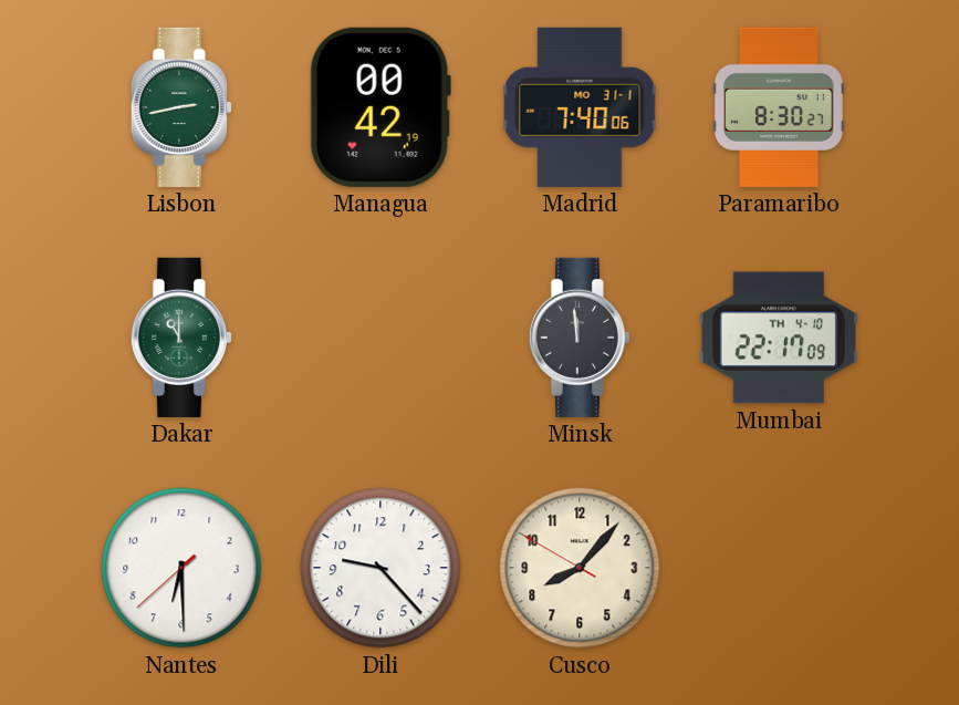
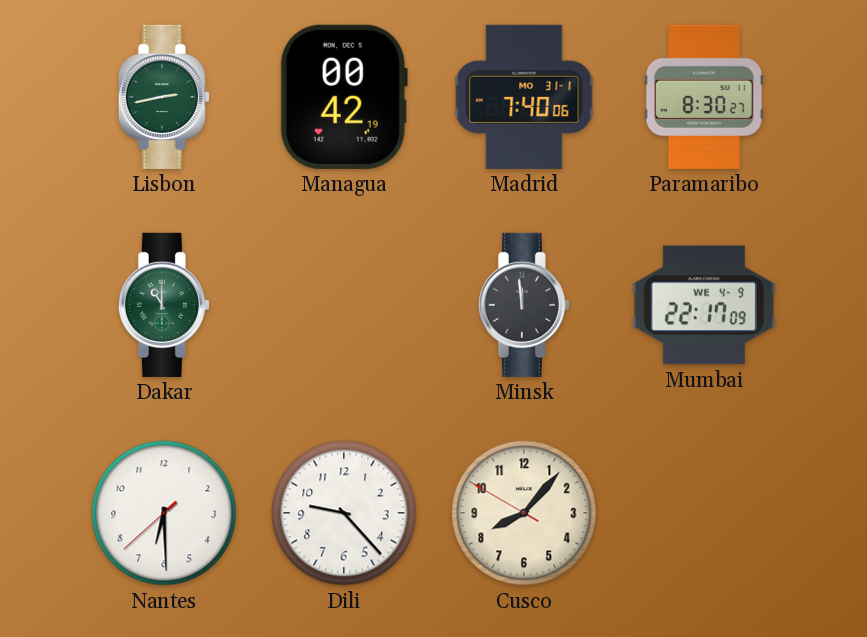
Mumbai date: TH 4-10 -> WE 4-9
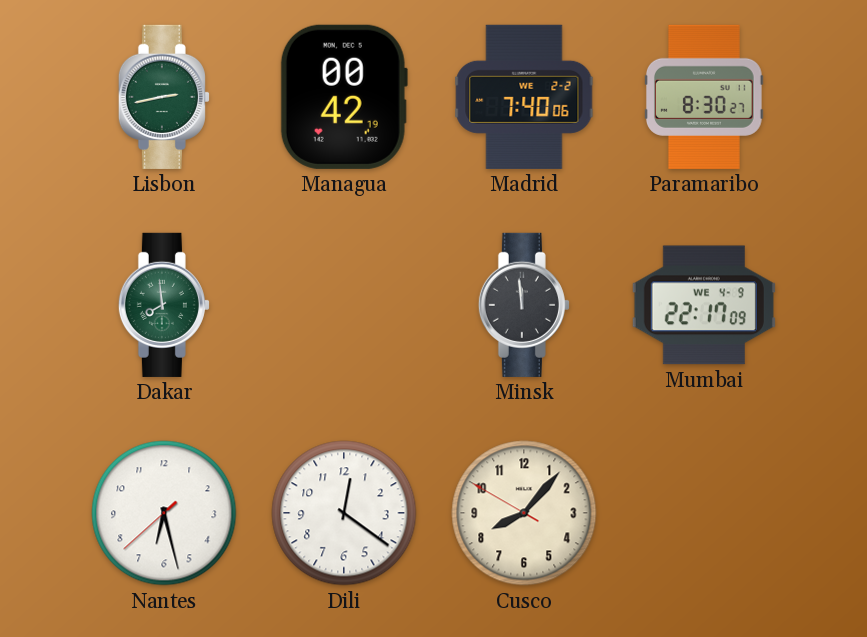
Madrid date: MO 31-1 -> WE 2-2
Dakar: 11:00 -> 7:59
Nantes: 6:29 -> 6:27
Dili: 9:23 -> 12:21
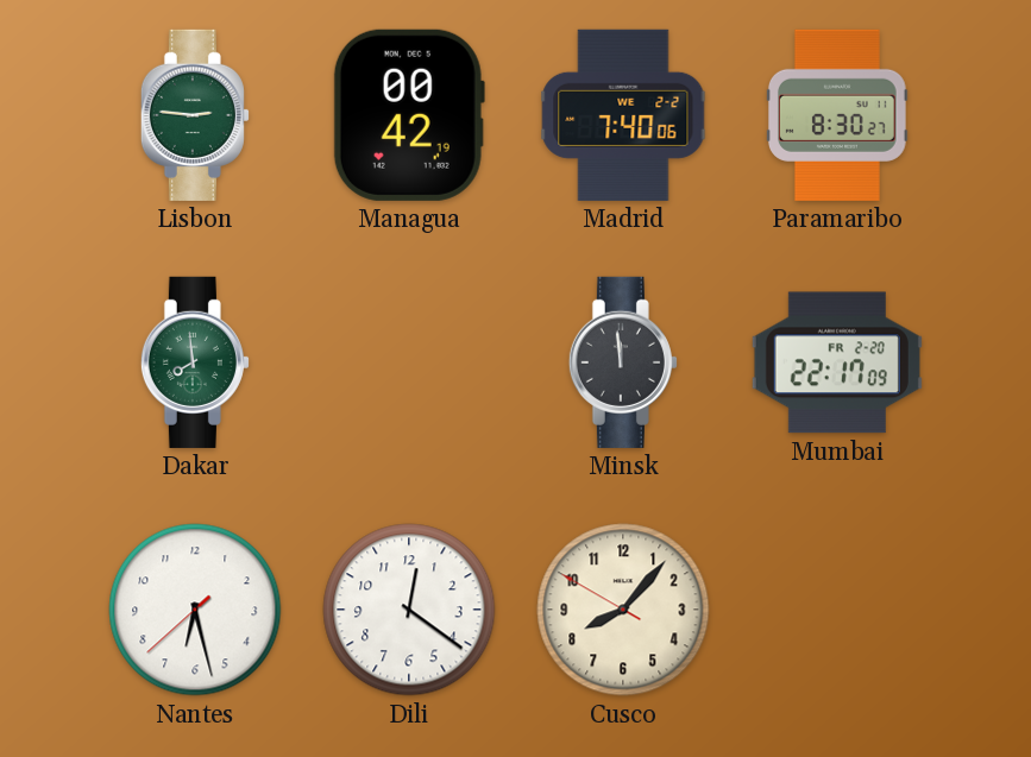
Lisbon: 2:43 -> 2:46
Mumbai date: WE 4-9 -> FR 2-20
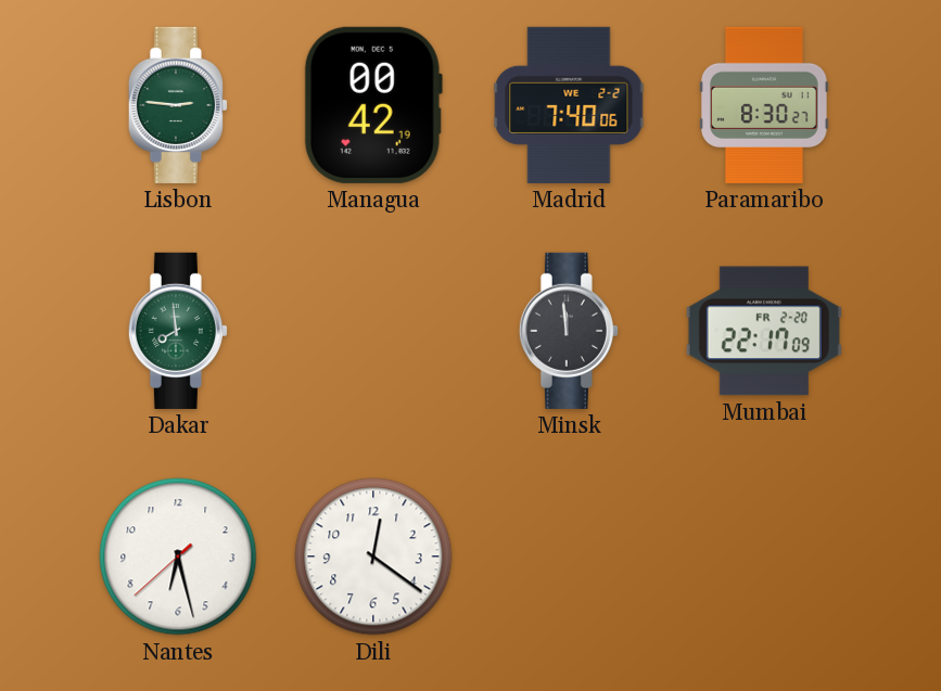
Cusco: 8:06 -> none
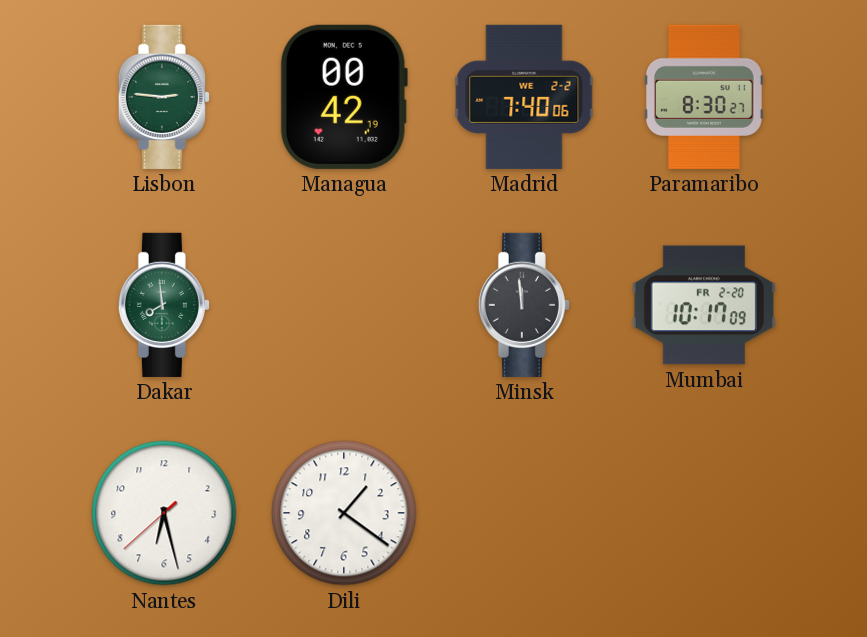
Mumbai: 22:17 -> 10:17
Dili: 12:21 -> 1:21
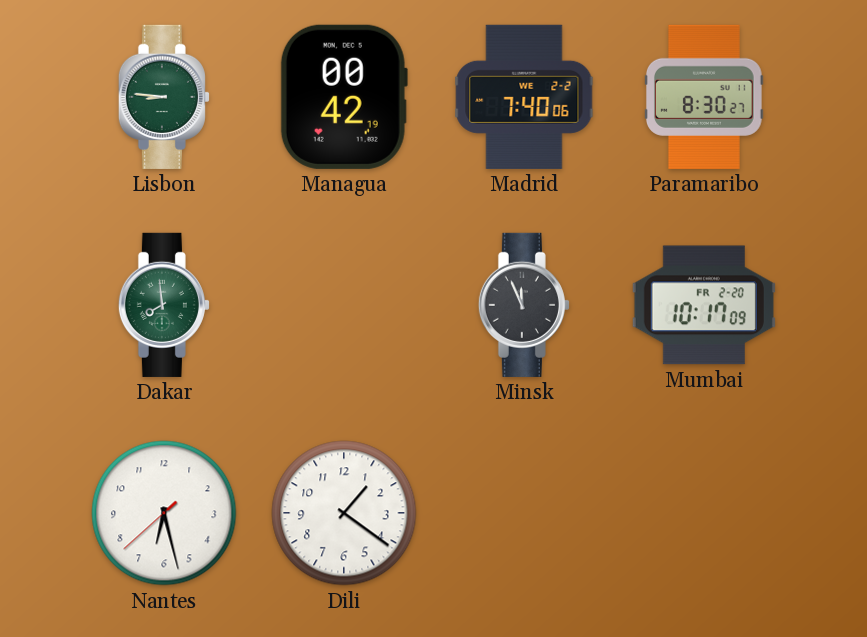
Lisbon: 2:46 -> 8:46
Minsk: 11:59 -> 11:56
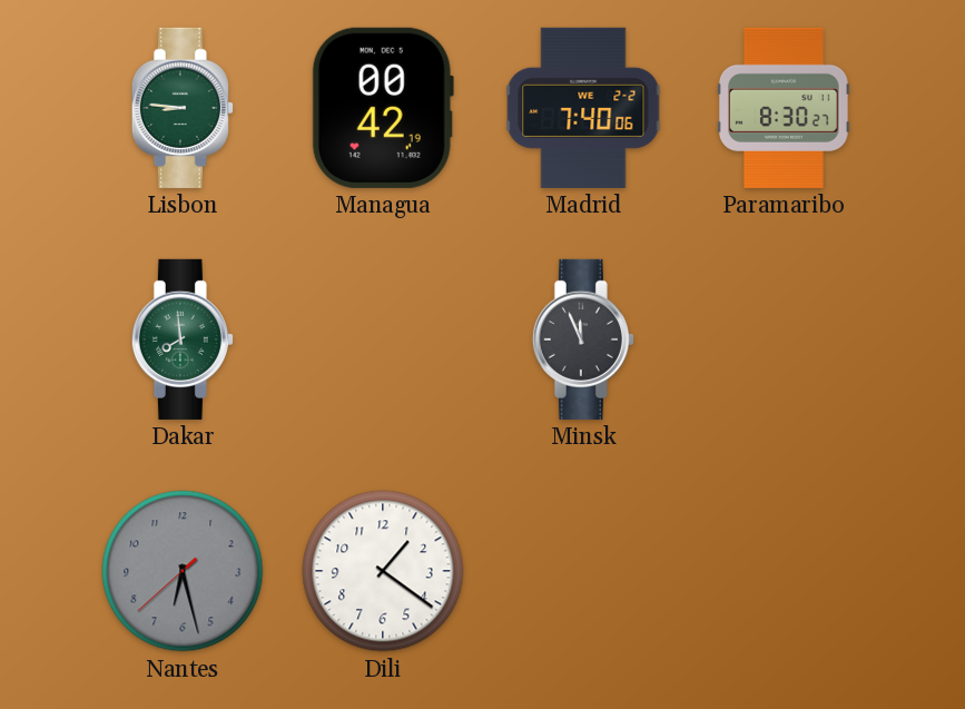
Mumbai: 10:17 -> none
Nantes dial: white -> grey
